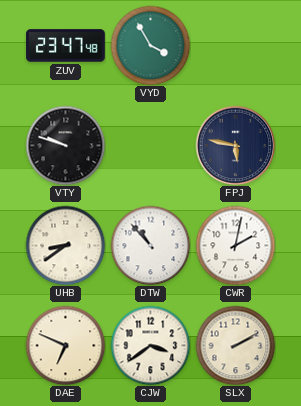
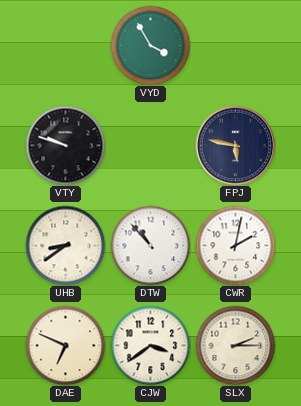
ZUV: 23:47 -> none
SLX: 2:10 -> 2:15
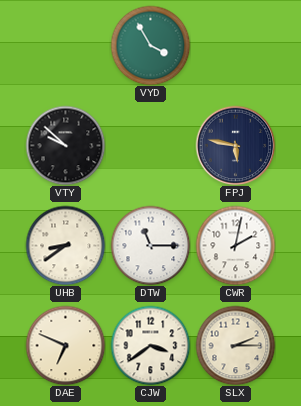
VTY: 9:48 -> 9:52
DTW: 10:53 -> 11:15
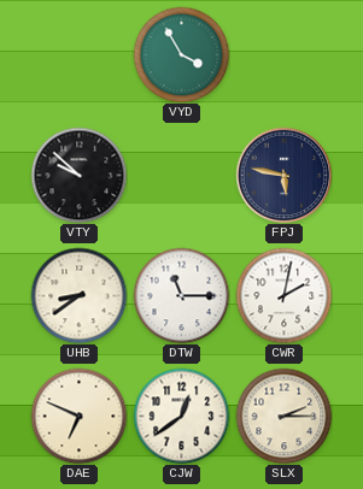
CJW: 3:39 -> 12:39
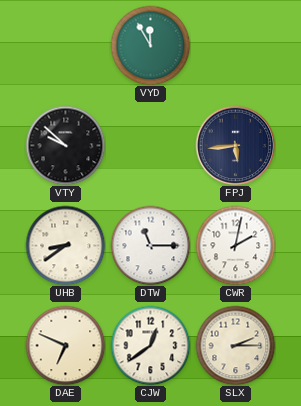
VYD: 3:55 -> 11:55
FPJ: 5:47 -> 5:44
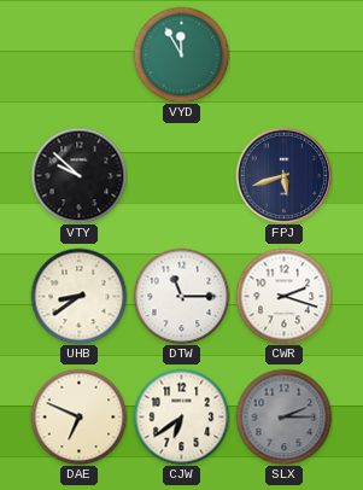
FPJ: 5:44 -> 5:42
CWR: 2:02 -> 2:18
CJW: 12:39 -> 6:39
SLX dial: cream -> grey
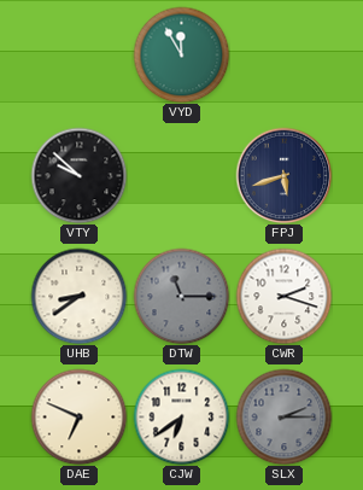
DTW dial: white -> grey
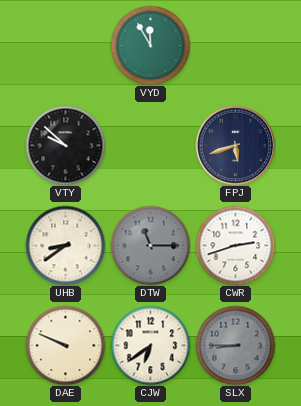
CWR: 2:18 -> 2:42
DAE: 6:49 -> 9:49
SLX: 2:15 -> 8:45
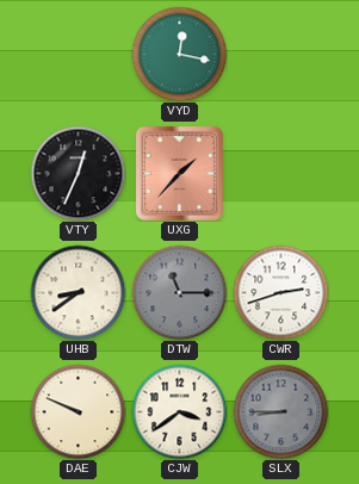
VYD: 11:55 -> 12:17
VTY: 9:52 -> 12:34
UXG: none -> 1:37
FPJ: 5:42 -> none
CJW: 6:39 -> 3:39
